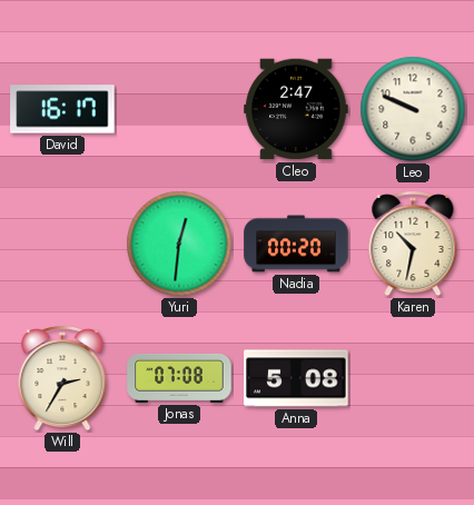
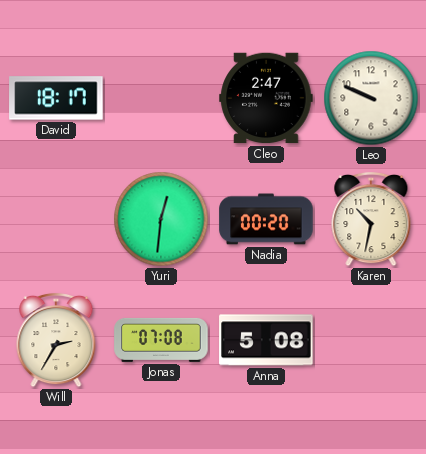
David: 16:17 -> 18:17
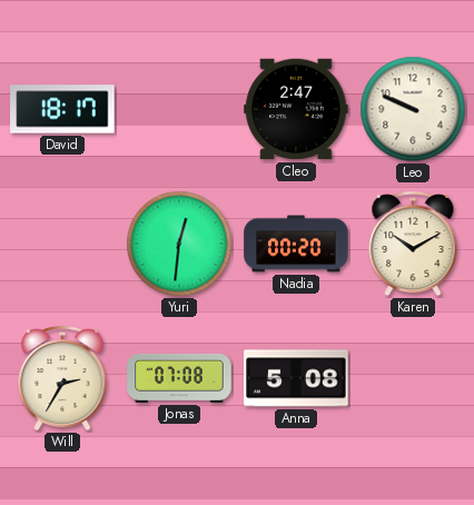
Karen: 10:32 -> 10:10
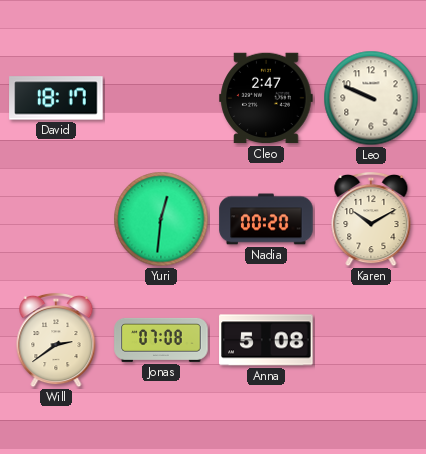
Will: 2:35 -> 2:39
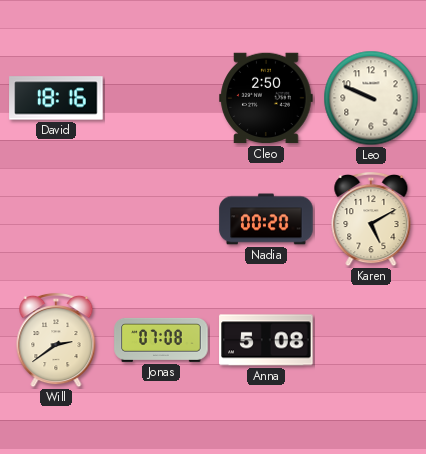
David: 18:17 -> 18:16
Cleo: 2:47 -> 2:50
Yuri: 12:31 -> none
Karen: 10:10 -> 5:10
